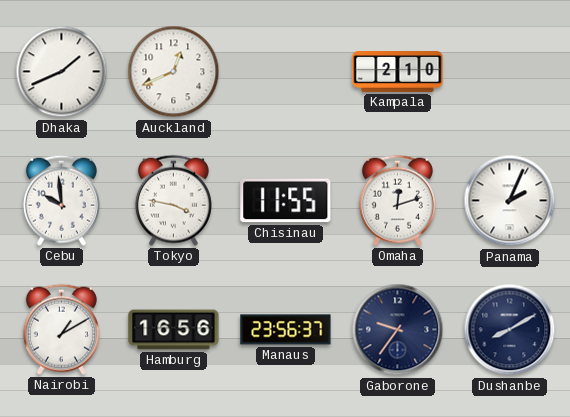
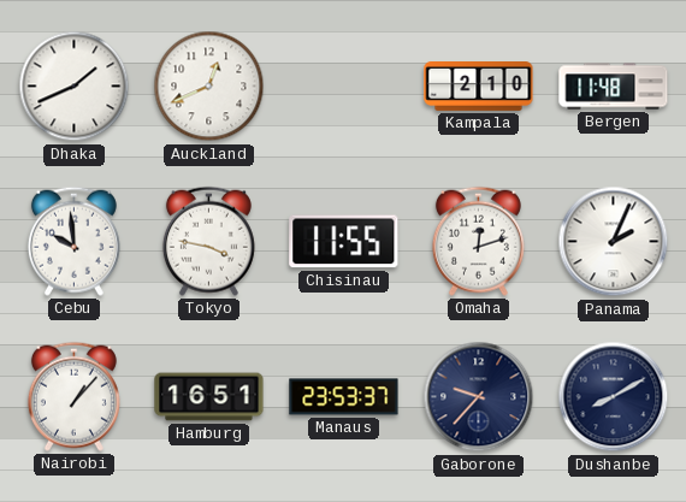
Bergen: none -> 11:48
Nairobi: 1:10 -> 1:07
Hamburg: 16:56 -> 16:51
Manaus: 23:56 -> 23:53
Gaborone: 9:36 -> 9:37
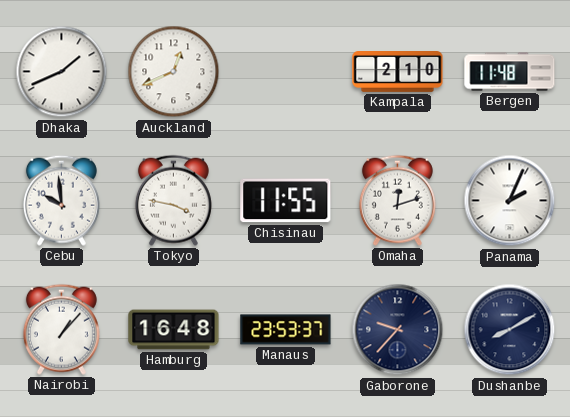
Hamburg: 16:51 -> 16:48
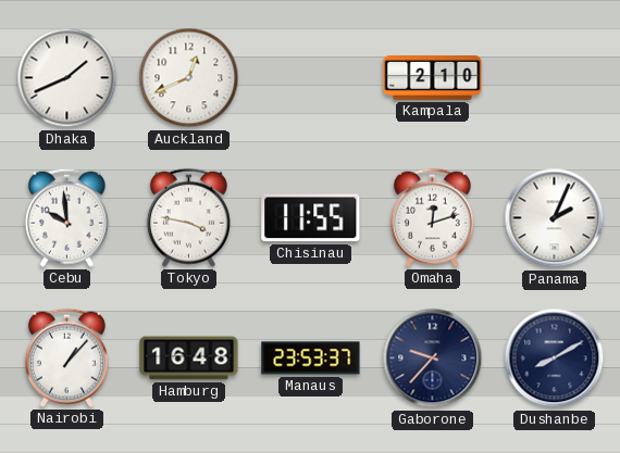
Bergen: 11:48 -> none
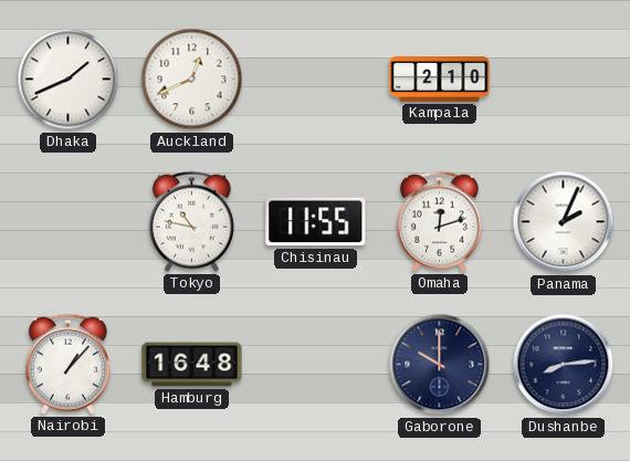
Cebu: 9:59 -> none
Tokyo: 3:47 -> 10:47
Manaus: 23:53 -> none
Gaborone: 9:37 -> 10:00
Dushanbe: 8:10 -> 8:14
